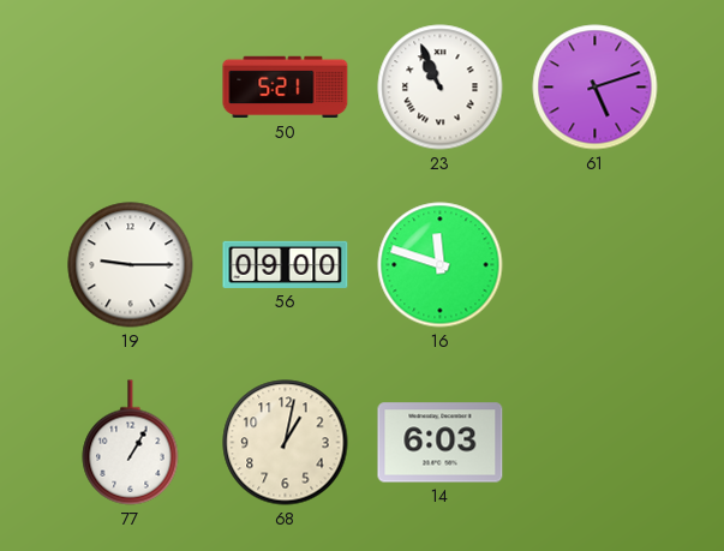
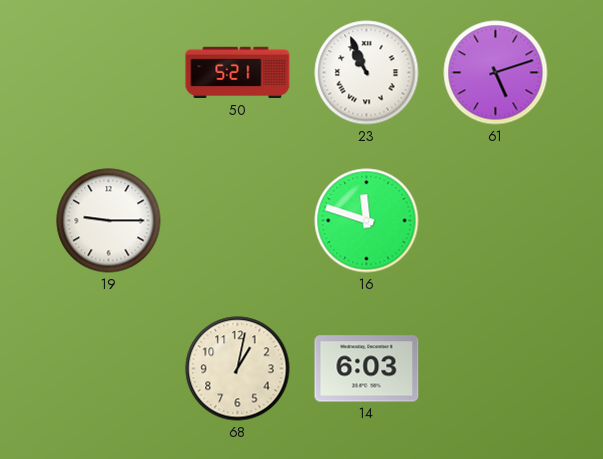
56: 09:00 -> none
77: 1:05 -> none
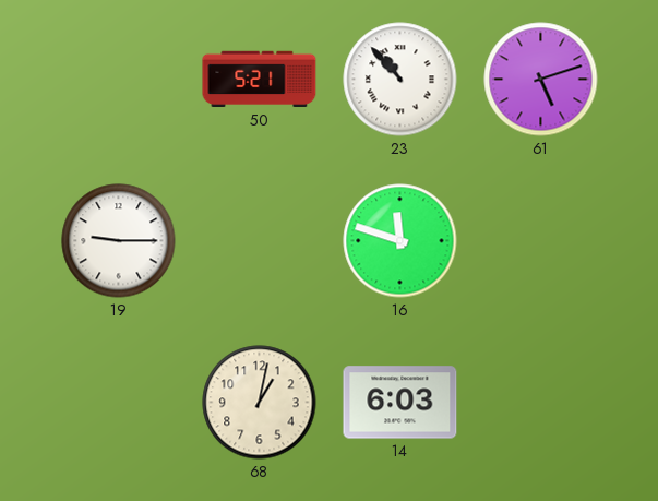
23: 10:56 -> 10:53
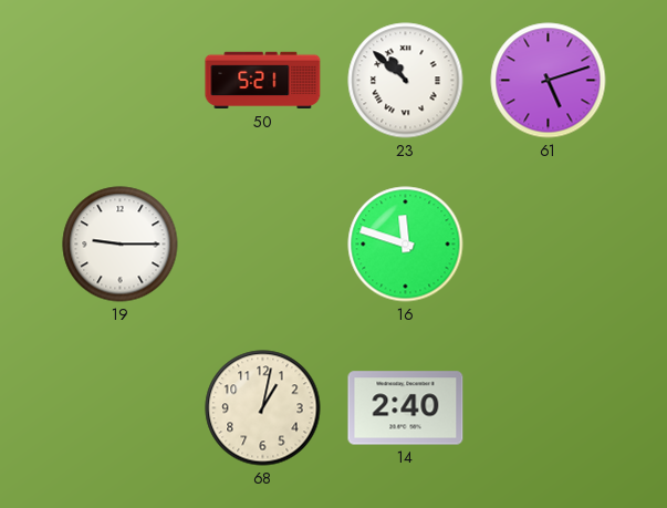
23: 10:53 -> 10:52
14: 6:03 -> 2:40
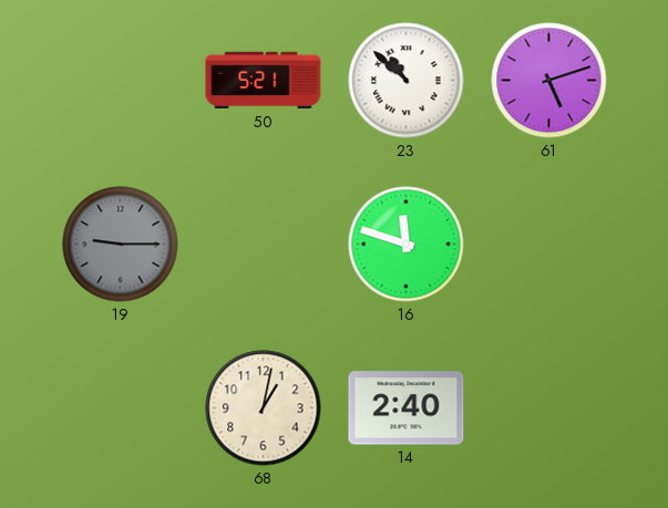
19 dial: white -> grey
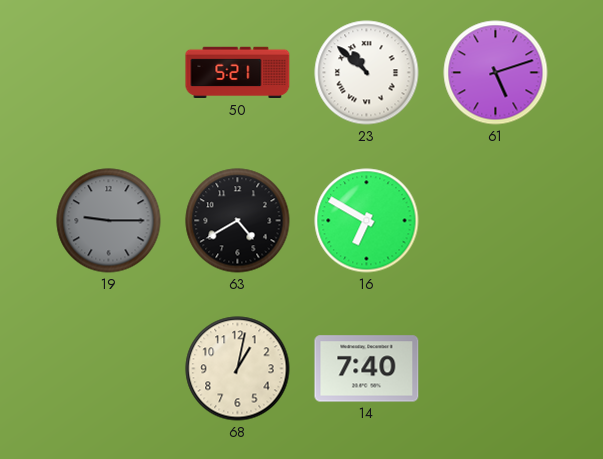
63: none -> 4:40
16: 11:48 -> 6:50
14: 2:40 -> 7:40
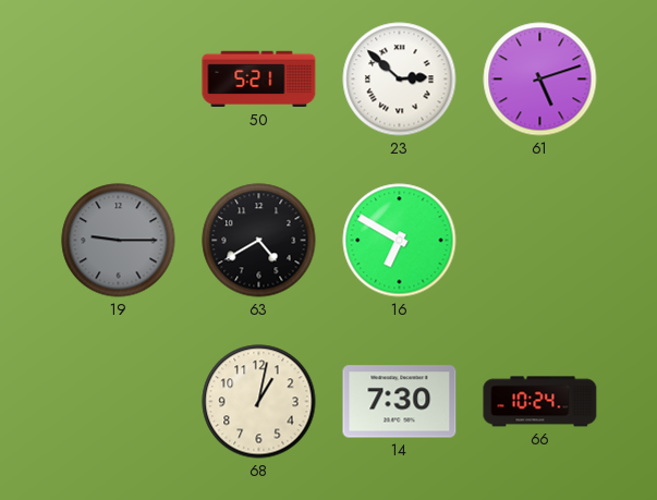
23: 10:52 -> 2:52
14: 7:40 -> 7:30
66: none -> 10:24
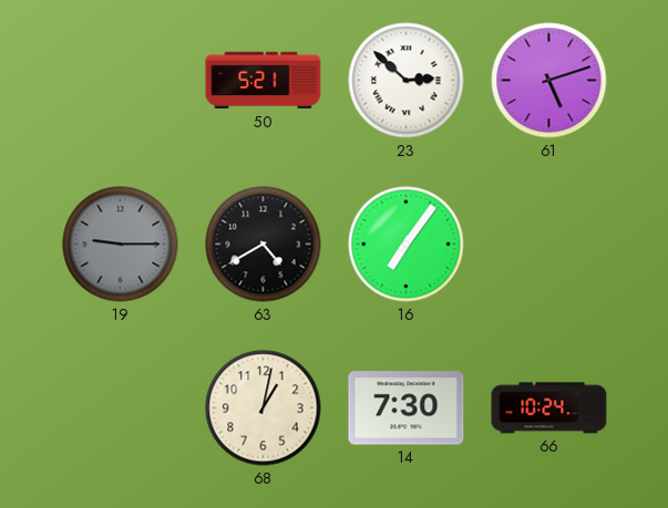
16: 6:50 -> 7:06
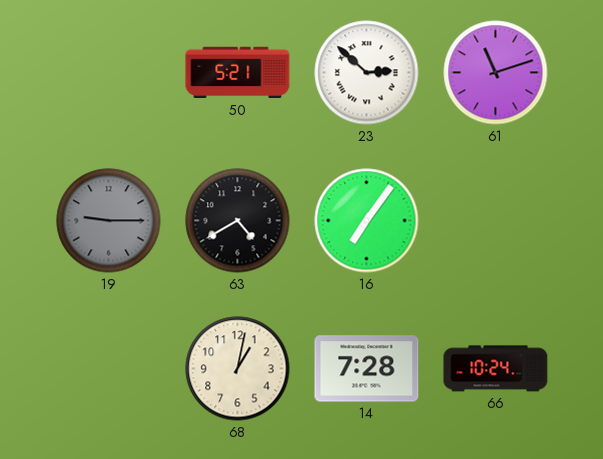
61: 5:12 -> 11:12
14: 7:30 -> 7:28
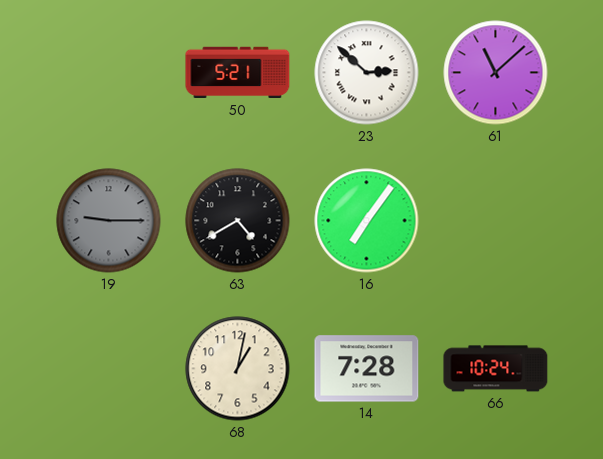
61: 11:12 -> 11:08
